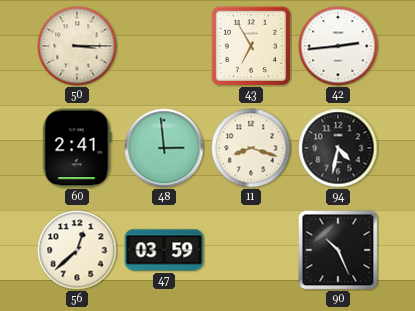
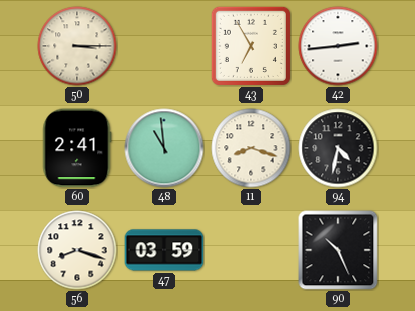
48: 2:59 -> 10:59
56: 12:38 -> 8:18
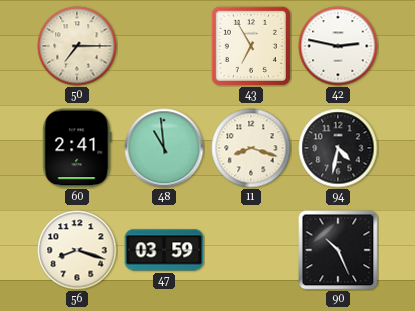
50: 3:15 -> 7:15
42: 2:44 -> 2:47
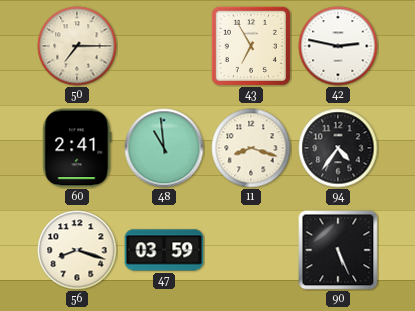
94: 4:32 -> 4:36
90: 10:26 -> 5:26
